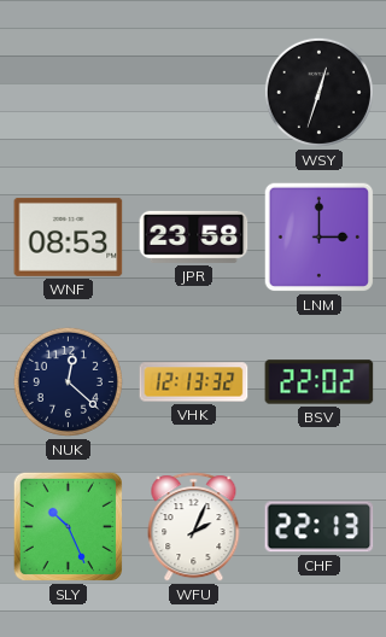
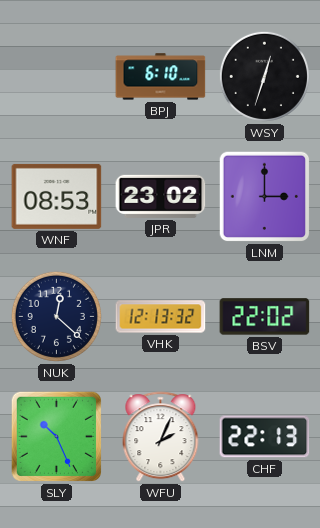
BPJ: none -> 6:10
JPR: 23:58 -> 23:02
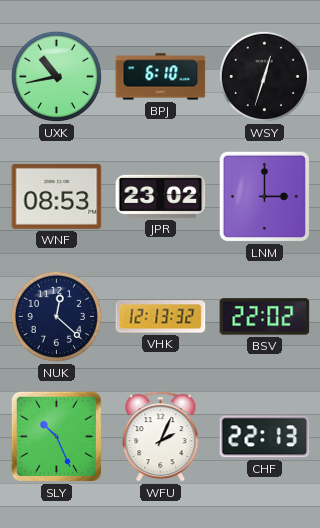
UXK: none -> 10:43
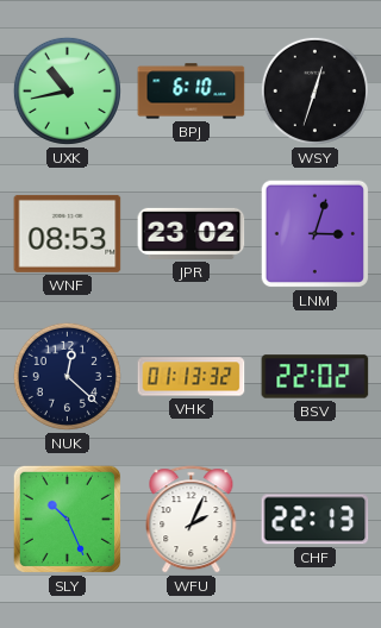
LNM: 3:00 -> 3:03
VHK: 12:13 -> 01:13
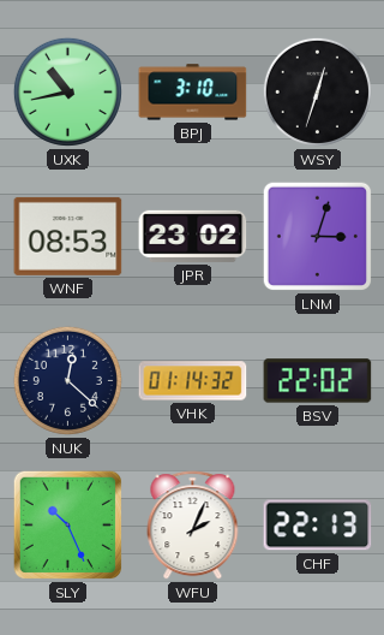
BPJ: 6:10 -> 3:10
VHK: 01:13 -> 01:14
